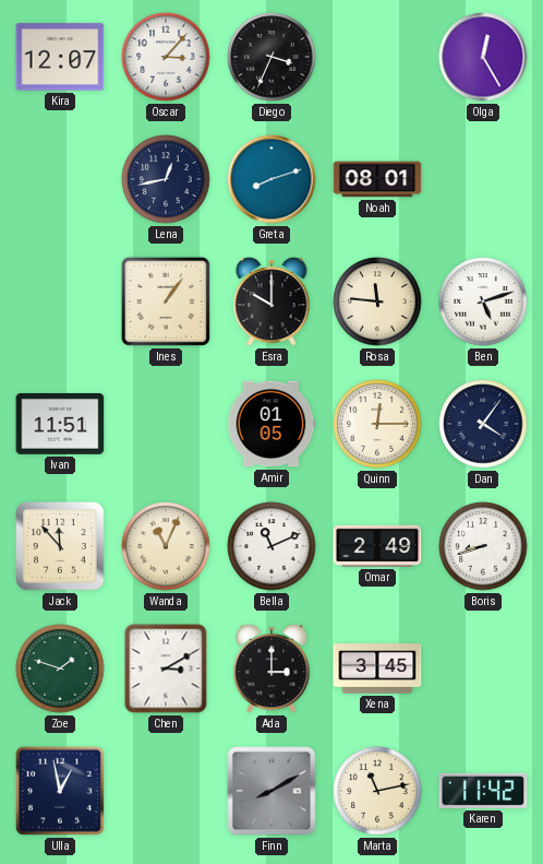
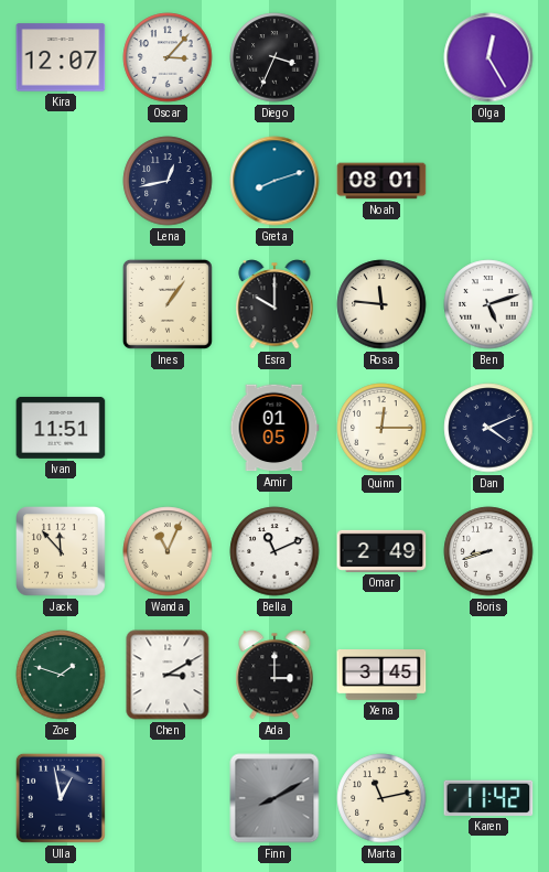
Dan: 4:06 -> 4:11
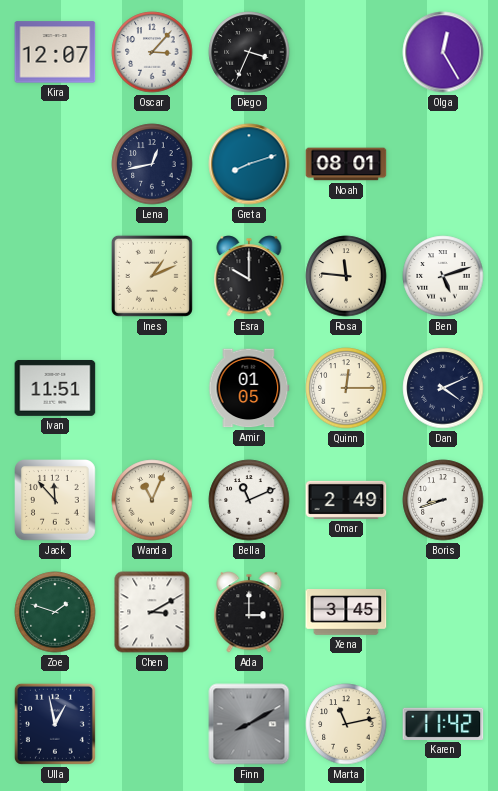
Ines: 1:06 -> 1:11
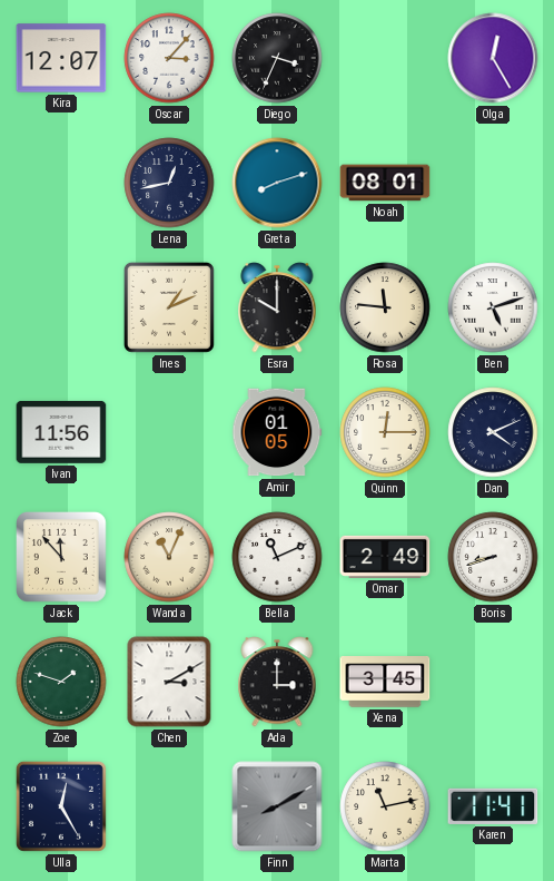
Ivan: 11:51 -> 11:56
Ulla: 12:58 -> 12:25
Karen: 11:42 -> 11:41
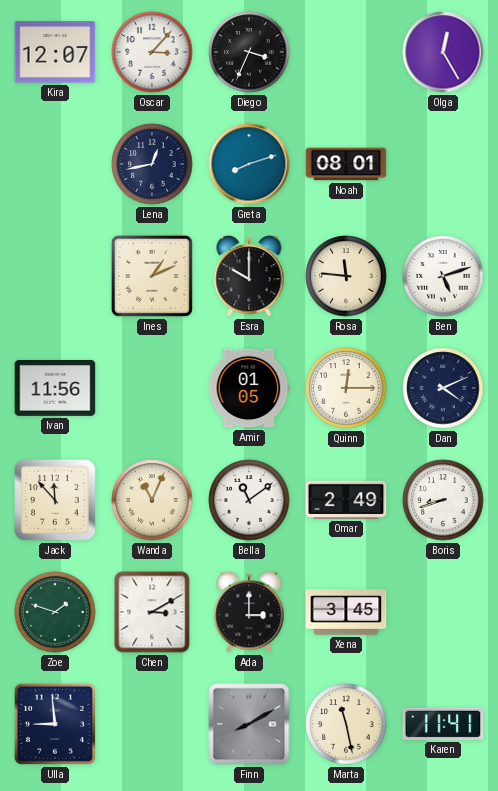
Bella: 11:11 -> 11:09
Ulla: 12:25 -> 8:59
Marta: 11:13 -> 11:28
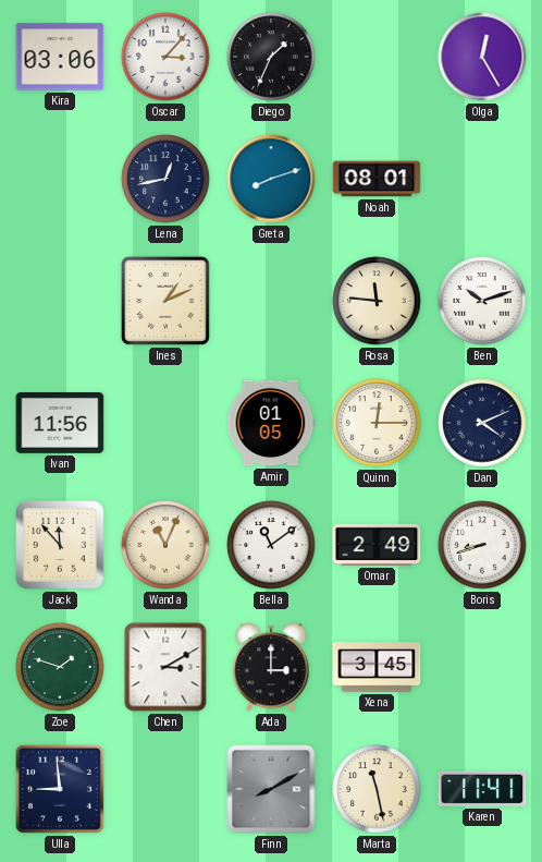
Kira: 12:07 -> 03:06
Diego: 3:34 -> 1:34
Esra: 10:00 -> none
Ben: 5:12 -> 10:12
